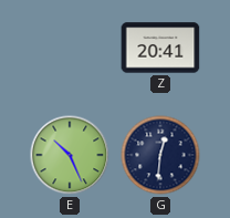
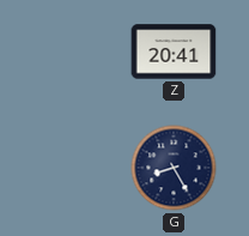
E: 10:26 -> none
G: 12:31 -> 8:25
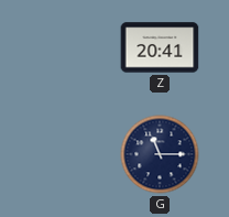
G: 8:25 -> 11:15
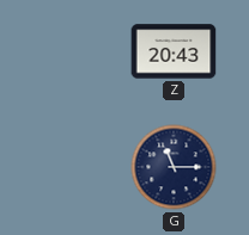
Z: 20:41 -> 20:43
